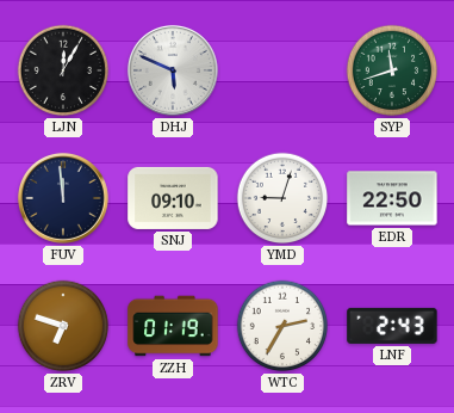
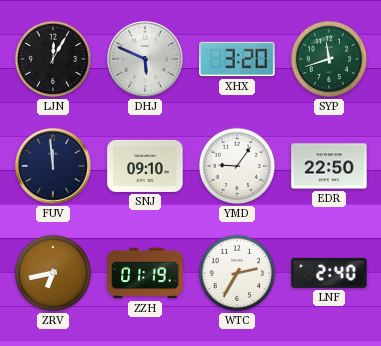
XHX: none -> 3:20
YMD: 9:03 -> 9:06
ZRV: 6:48 -> 6:43
LNF: 2:43 -> 2:40
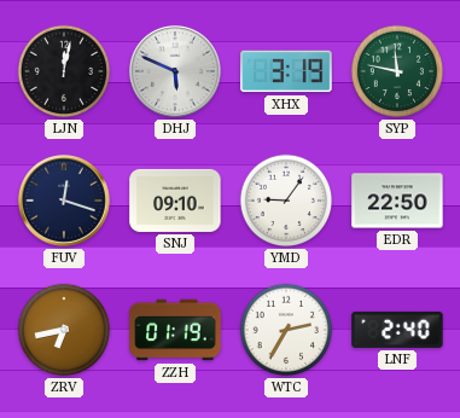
LJN: 12:05 -> 12:02
XHX: 3:20 -> 3:19
SYP: 11:42 -> 11:47
FUV: 11:59 -> 12:18
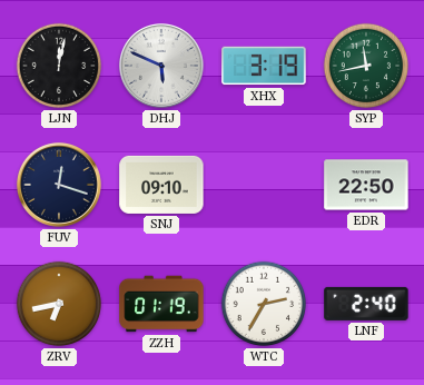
SYP: 11:47 -> 11:43
YMD: 9:06 -> none
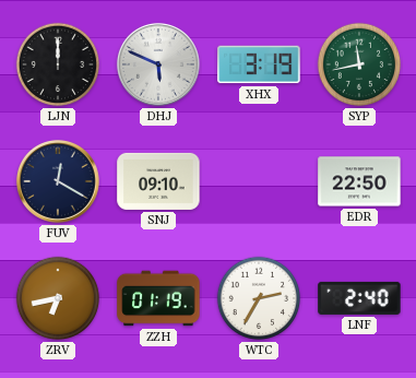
LJN: 12:02 -> 12:00
FUV: 12:18 -> 12:20
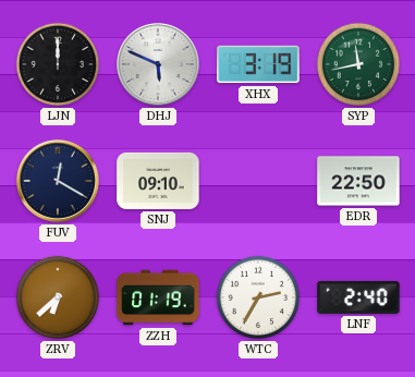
ZRV: 6:43 -> 6:38
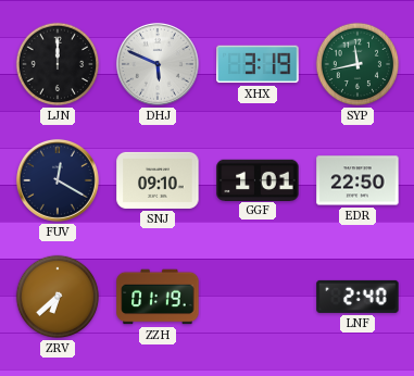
GGF: none -> 1:01
WTC: 2:35 -> none
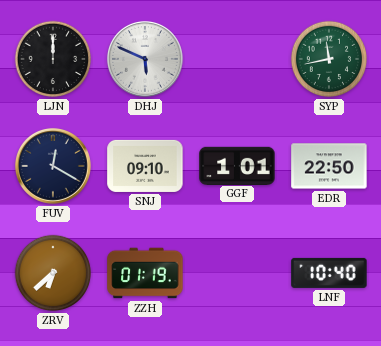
XHX: 3:19 -> none
LNF: 2:40 -> 10:40
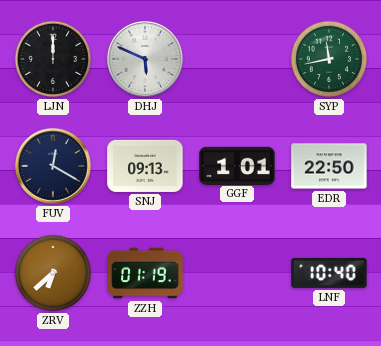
SNJ: 09:10 -> 09:13
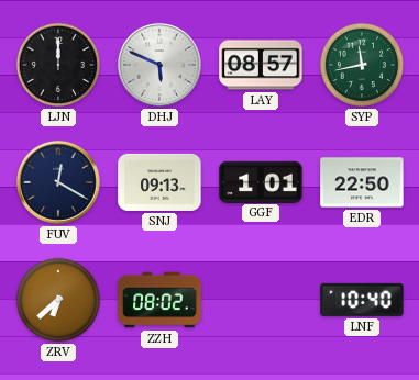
LAY: none -> 08:57
ZZH: 01:19 -> 08:02
